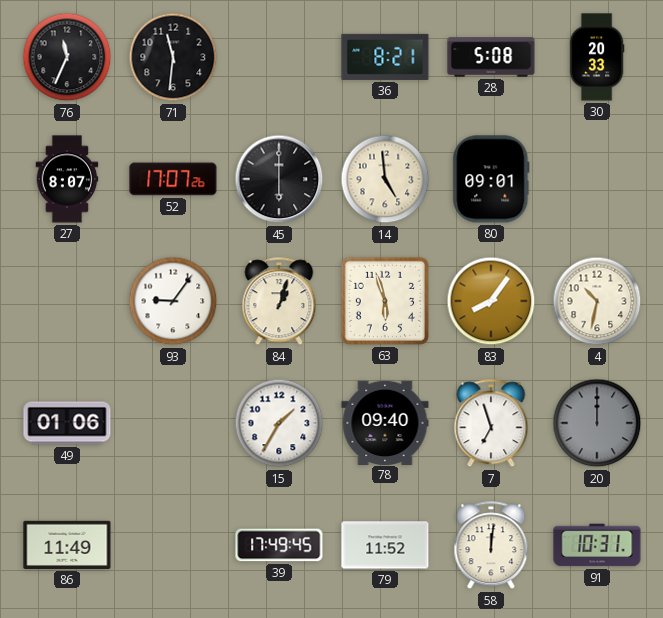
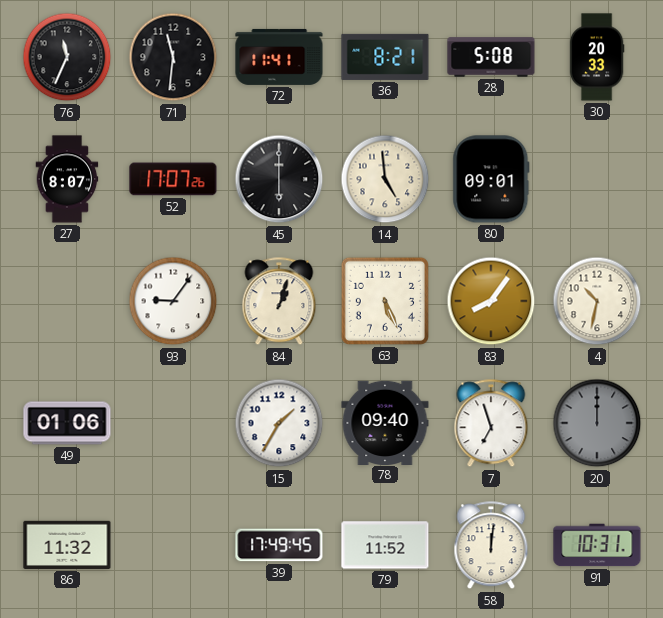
72: none -> 11:41
63: 5:57 -> 5:26
86: 11:49 -> 11:32
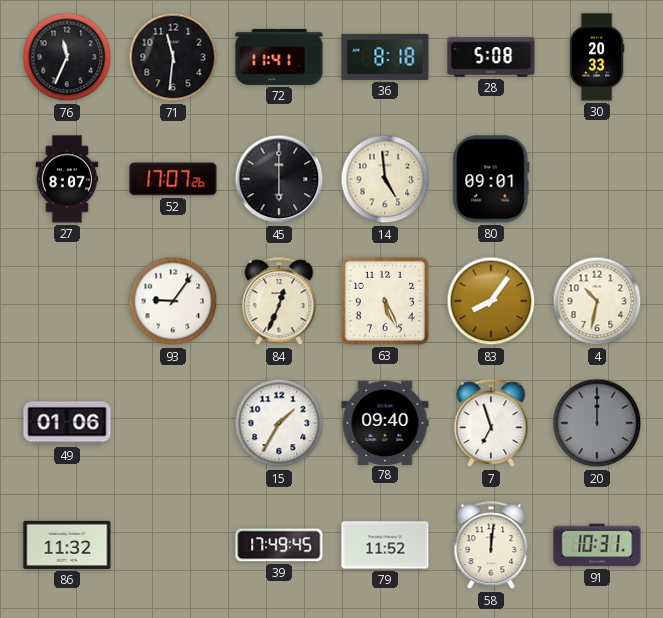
36: 8:21 -> 8:18
84: 1:03 -> 12:34
